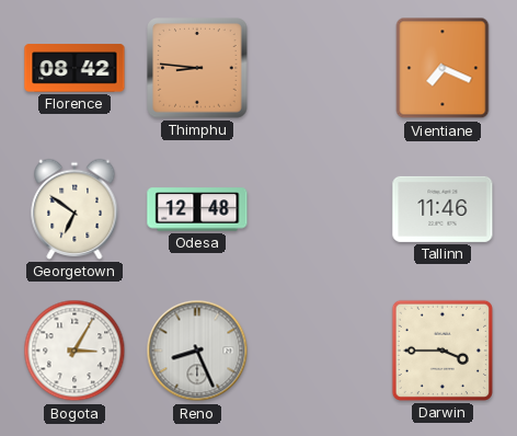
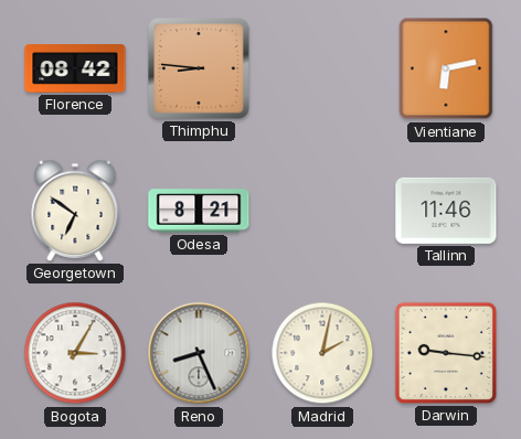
Vientiane: 7:19 -> 6:13
Odesa: 12:48 -> 8:21
Madrid: none -> 2:02
Darwin: 3:45 -> 9:16
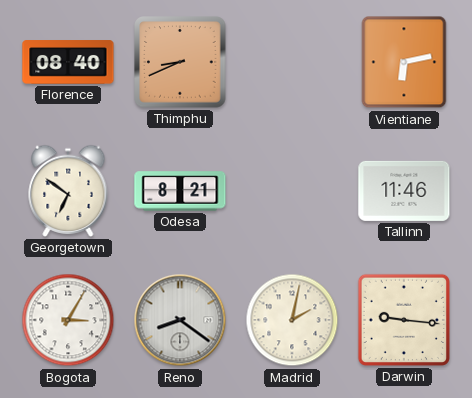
Florence: 08:42 -> 08:40
Thimphu: 8:46 -> 8:41
Reno: 8:26 -> 8:21
